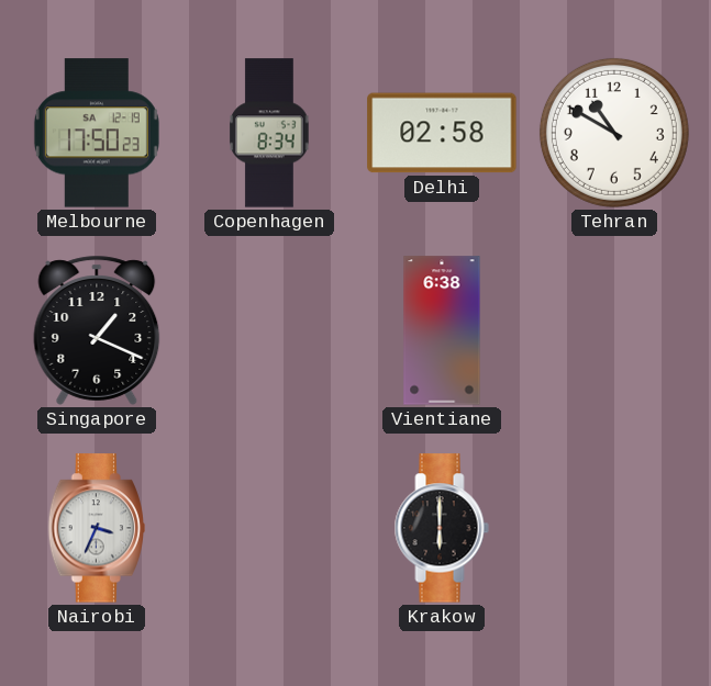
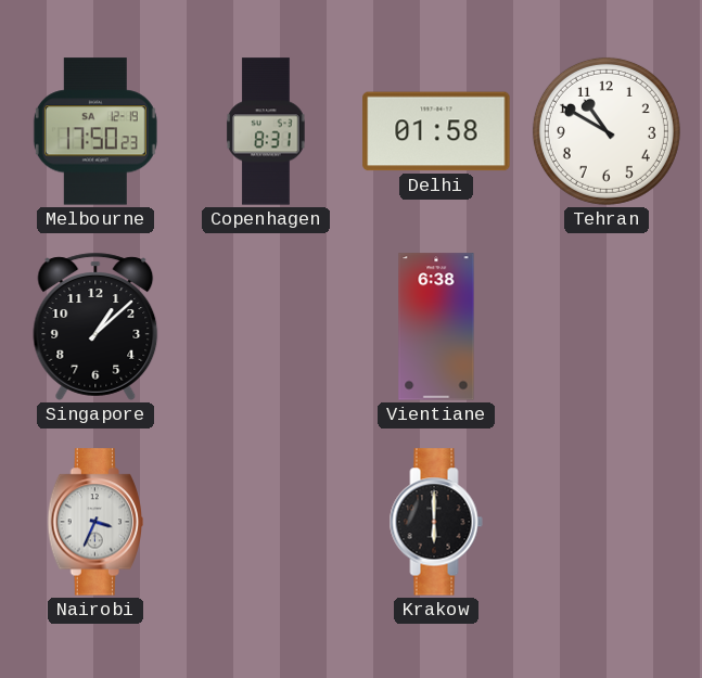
Copenhagen: 8:34 -> 8:31
Delhi: 02:58 -> 01:58
Singapore: 1:19 -> 1:08
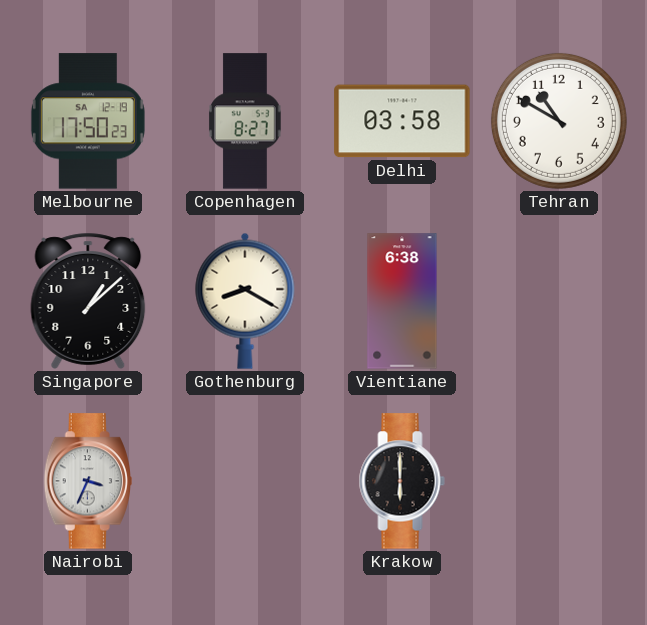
Copenhagen: 8:31 -> 8:27
Delhi: 01:58 -> 03:58
Gothenburg: none -> 8:20
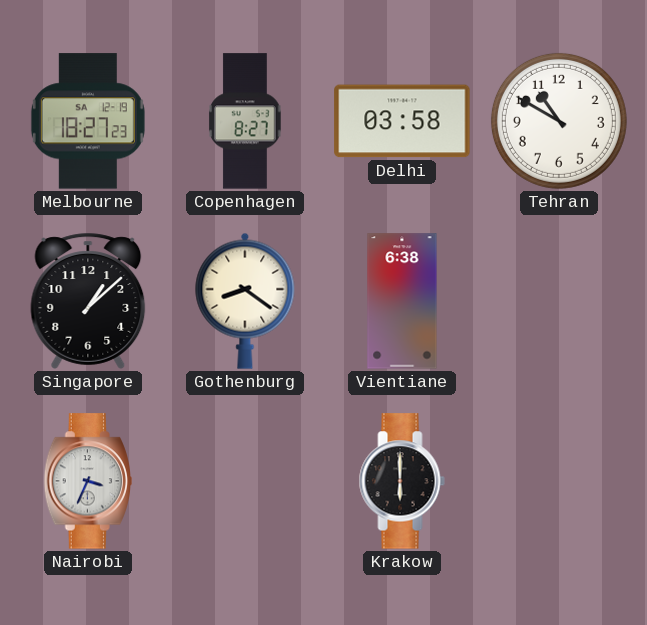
Melbourne: 17:50 -> 18:27
Gothenburg: 8:20 -> 8:21
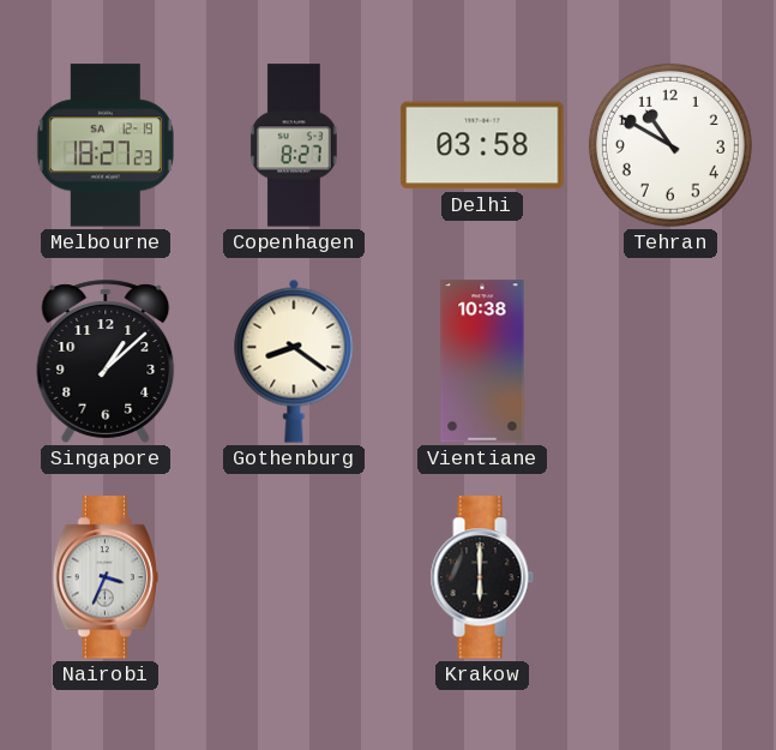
Vientiane: 6:38 -> 10:38
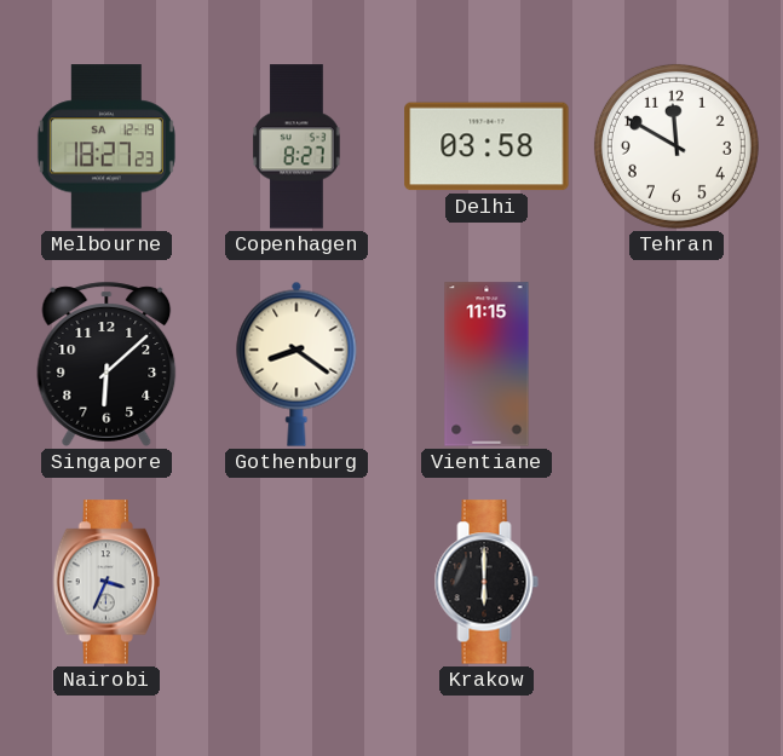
Tehran: 10:50 -> 11:50
Singapore: 1:08 -> 6:08
Vientiane: 10:38 -> 11:15
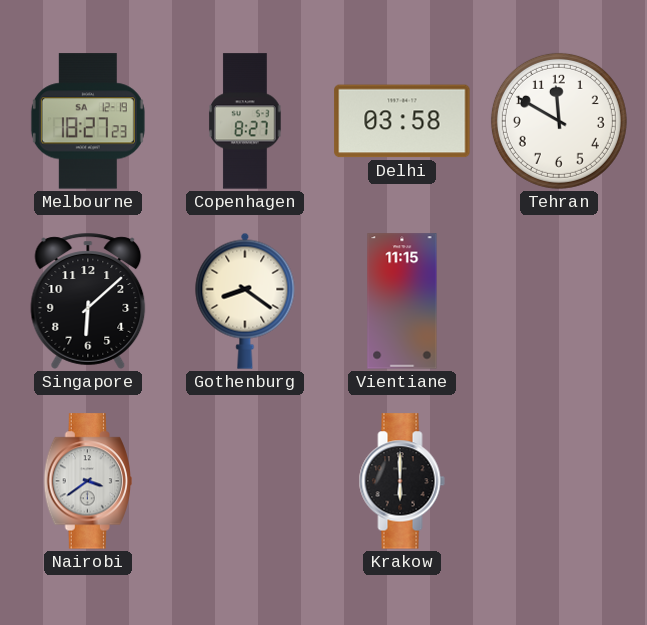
Nairobi: 3:34 -> 3:39
